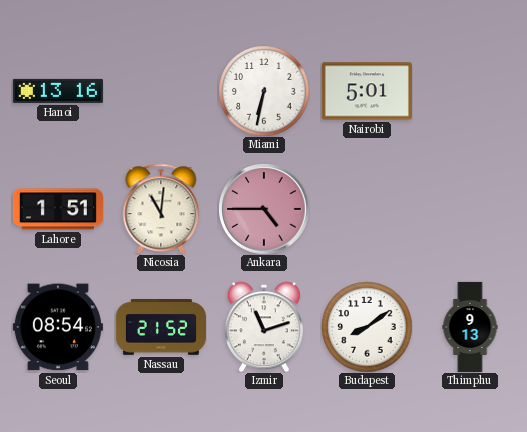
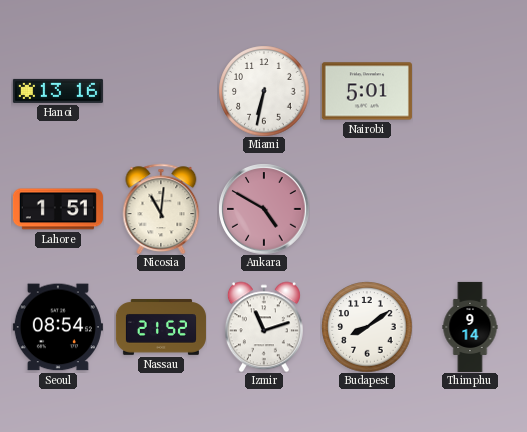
Ankara: 4:45 -> 4:50
Thimphu: 9:13 -> 9:14
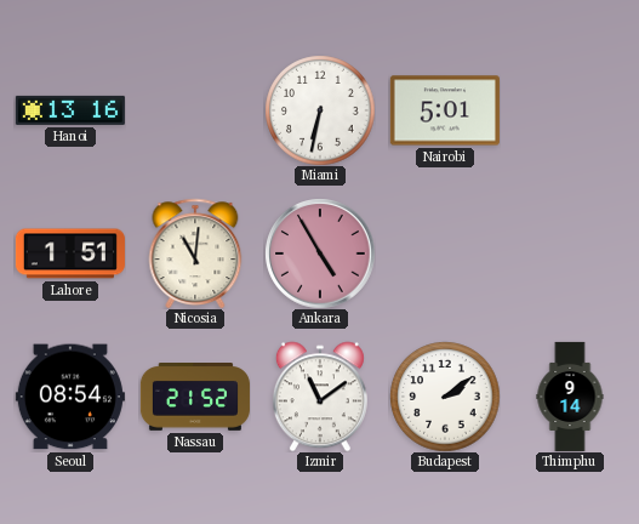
Ankara: 4:50 -> 4:55
Izmir: 11:12 -> 11:09
Budapest: 8:09 -> 2:09
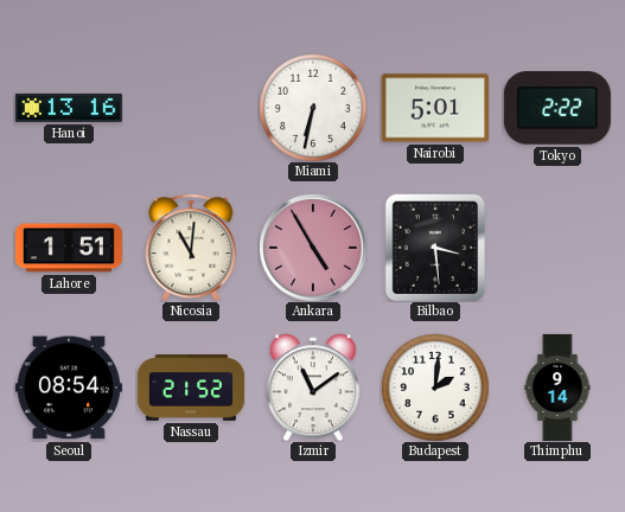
Tokyo: none -> 2:22
Bilbao: none -> 3:29
Budapest: 2:09 -> 2:01
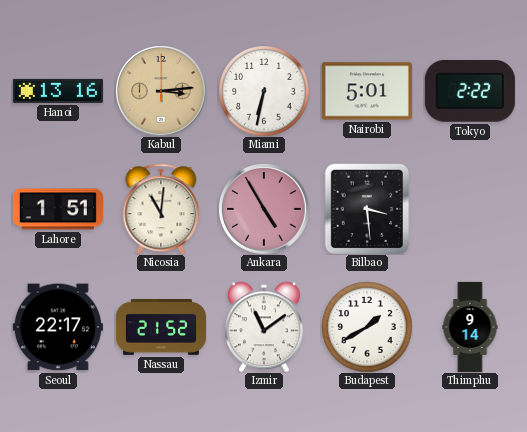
Kabul: none -> 3:14
Seoul: 08:54 -> 22:17
Budapest: 2:01 -> 1:40
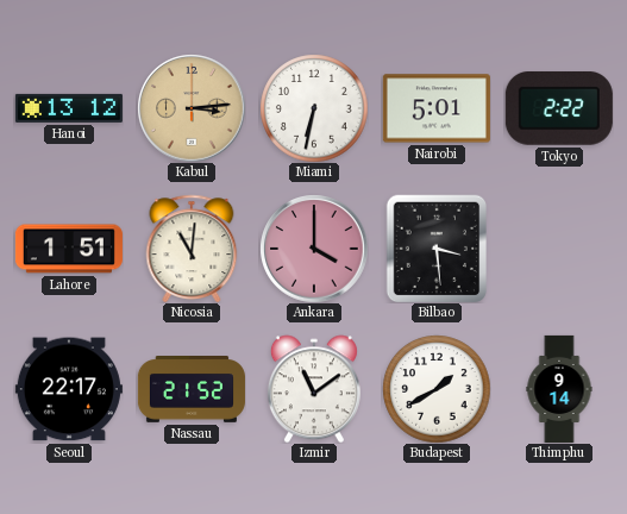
Hanoi: 13:16 -> 13:12
Ankara: 4:55 -> 4:00
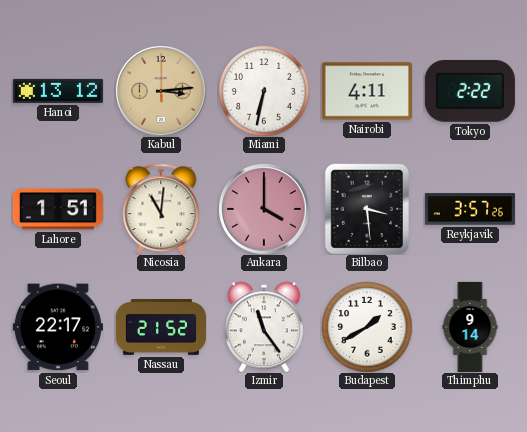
Nairobi: 5:01 -> 4:11
Reykjavik: none -> 3:57
Izmir: 11:09 -> 11:24
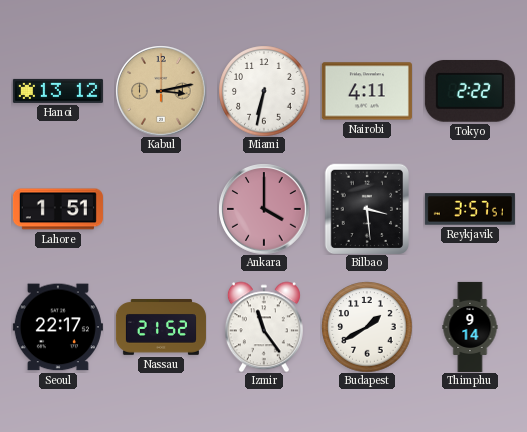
Kabul: 3:14 -> 3:13
Nicosia: 11:01 -> none
Reykjavik: 3:57:26 -> 3:57:51
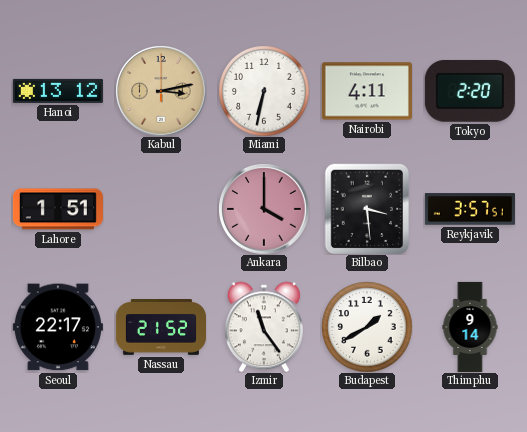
Tokyo: 2:22 -> 2:20
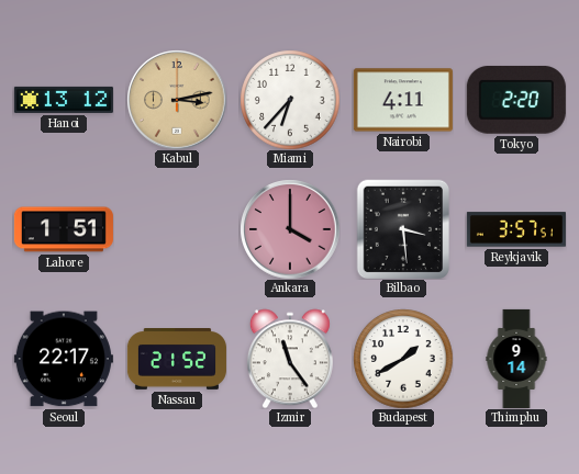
Miami: 6:32 -> 6:37
